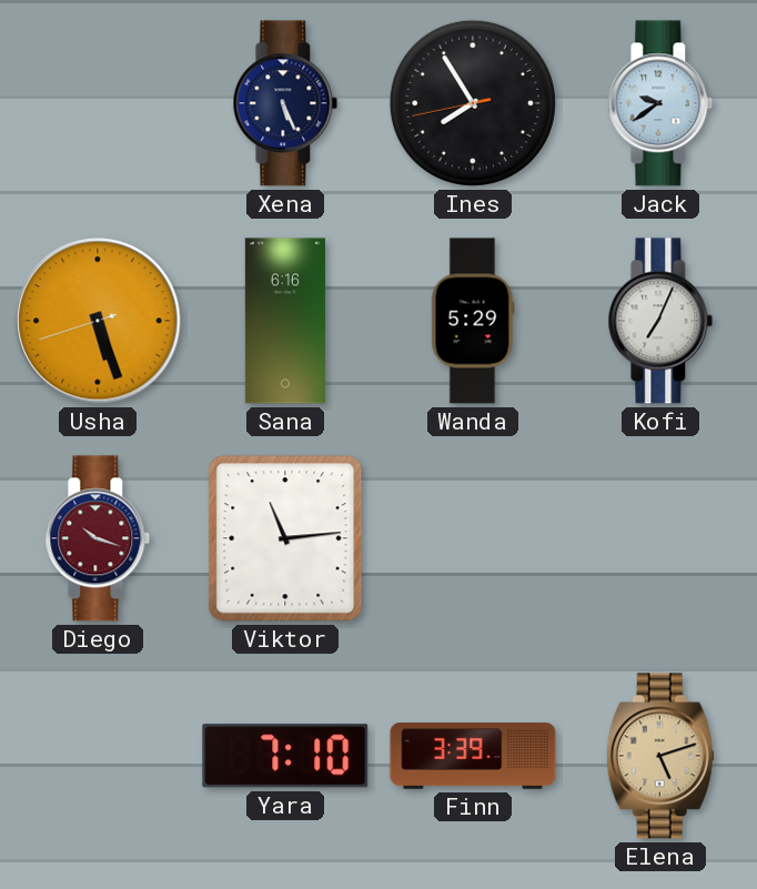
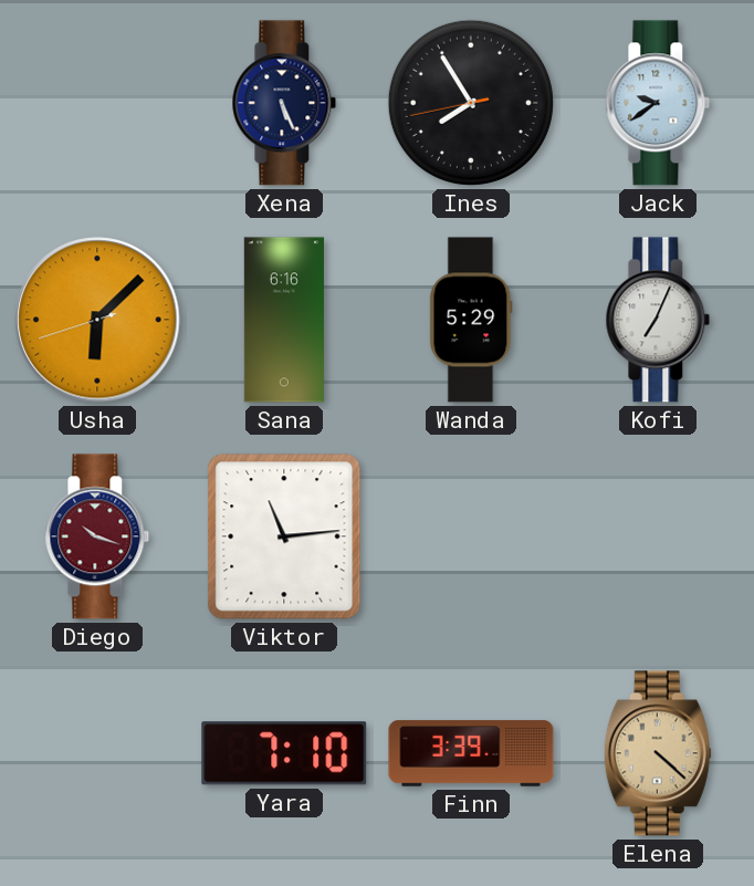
Usha: 5:26 -> 6:07
Elena: 5:12 -> 4:22
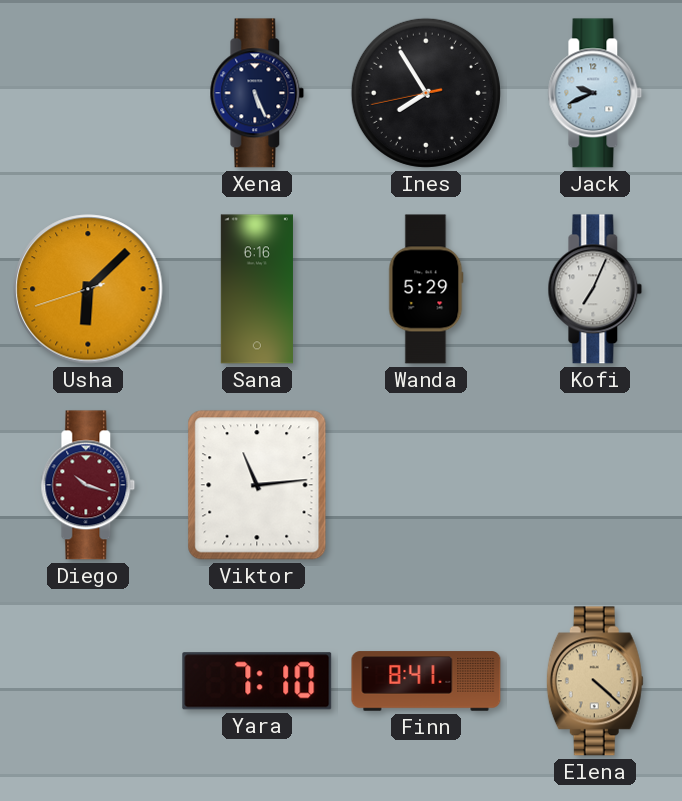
Jack: 9:39 -> 9:41
Finn: 3:39 -> 8:41
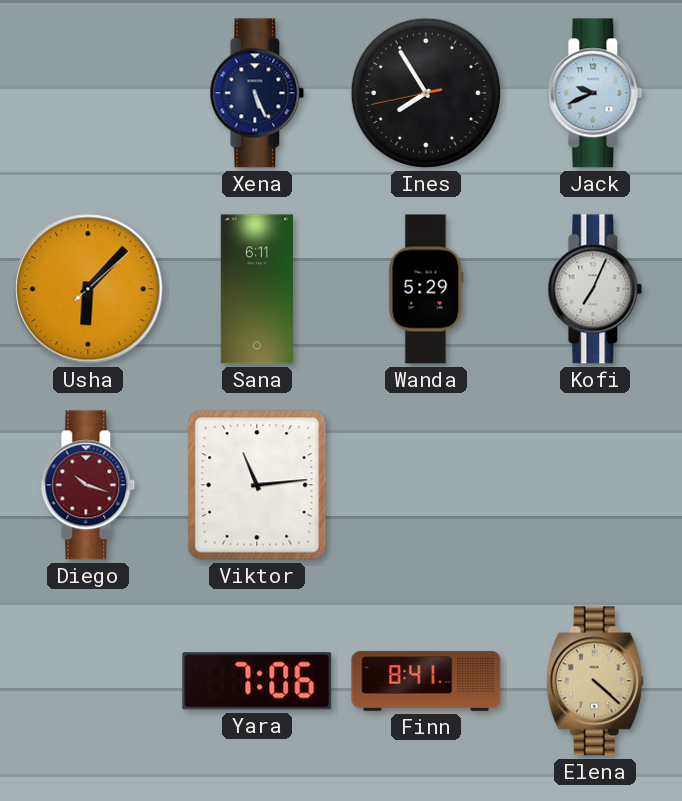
Usha: 6:07:42 -> 6:07:08
Sana: 6:16 -> 6:11
Yara: 7:10 -> 7:06
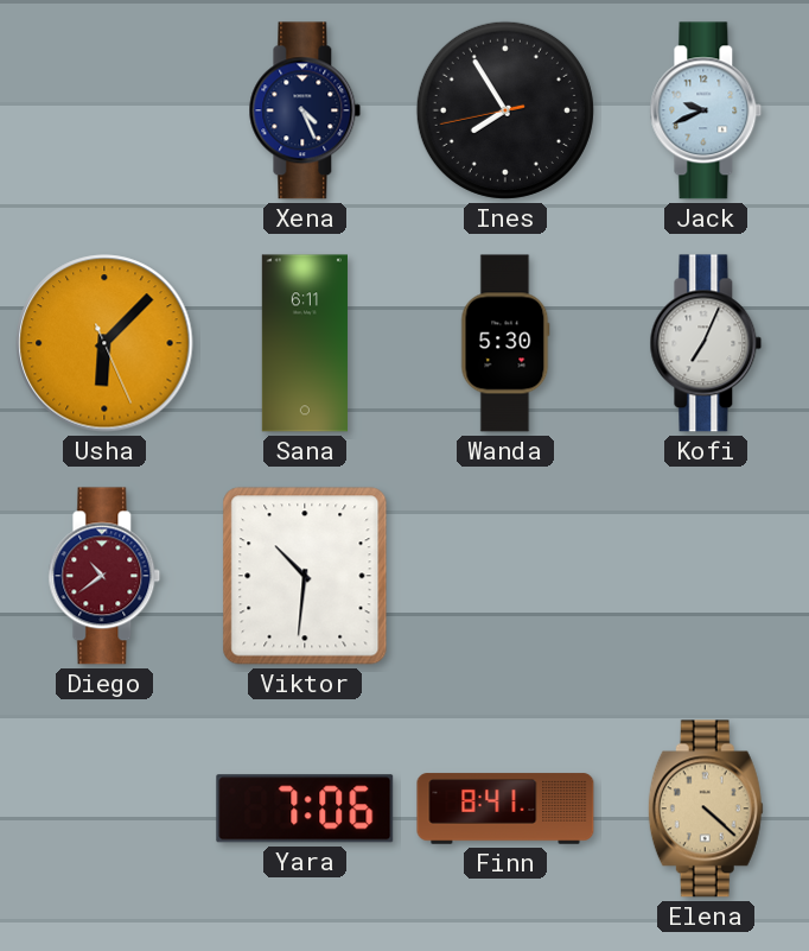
Xena: 5:26 -> 4:26
Usha: 6:07:08 -> 6:07:26
Wanda: 5:29 -> 5:30
Diego: 10:18 -> 10:39
Viktor: 11:14 -> 10:31
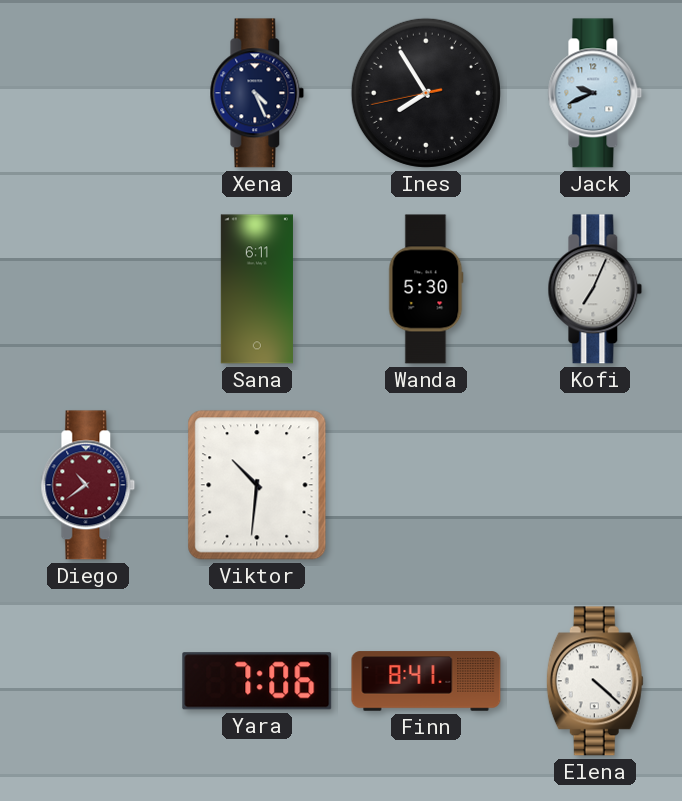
Usha: 6:07 -> none
Elena dial: champagne -> white
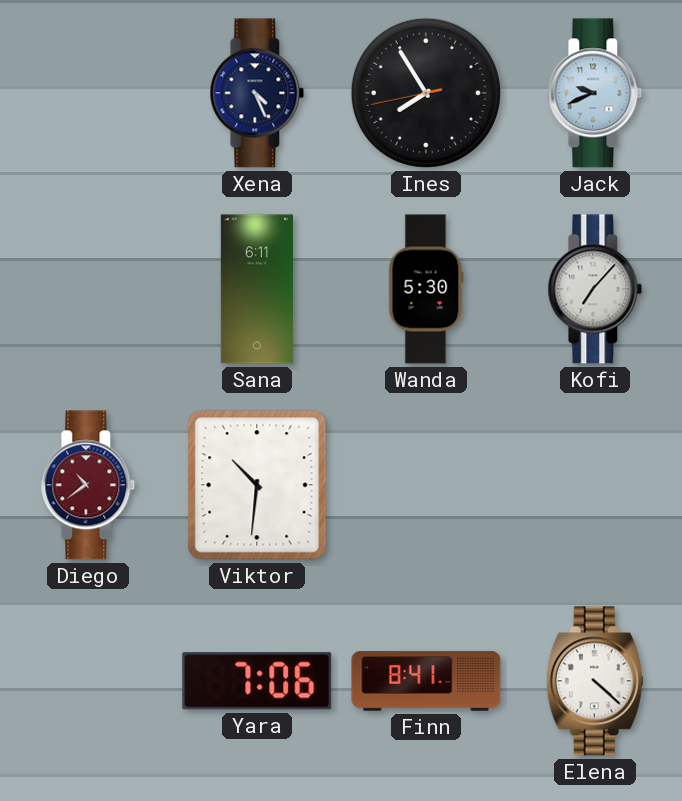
Kofi: 7:04 -> 7:07
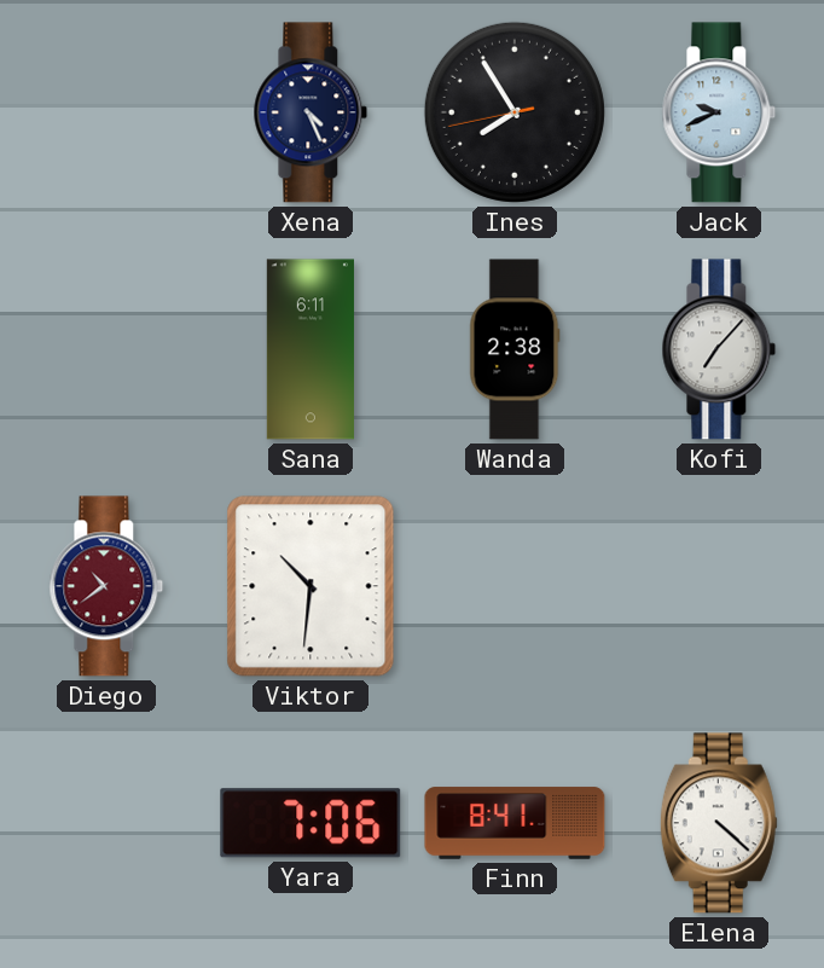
Wanda: 5:30 -> 2:38
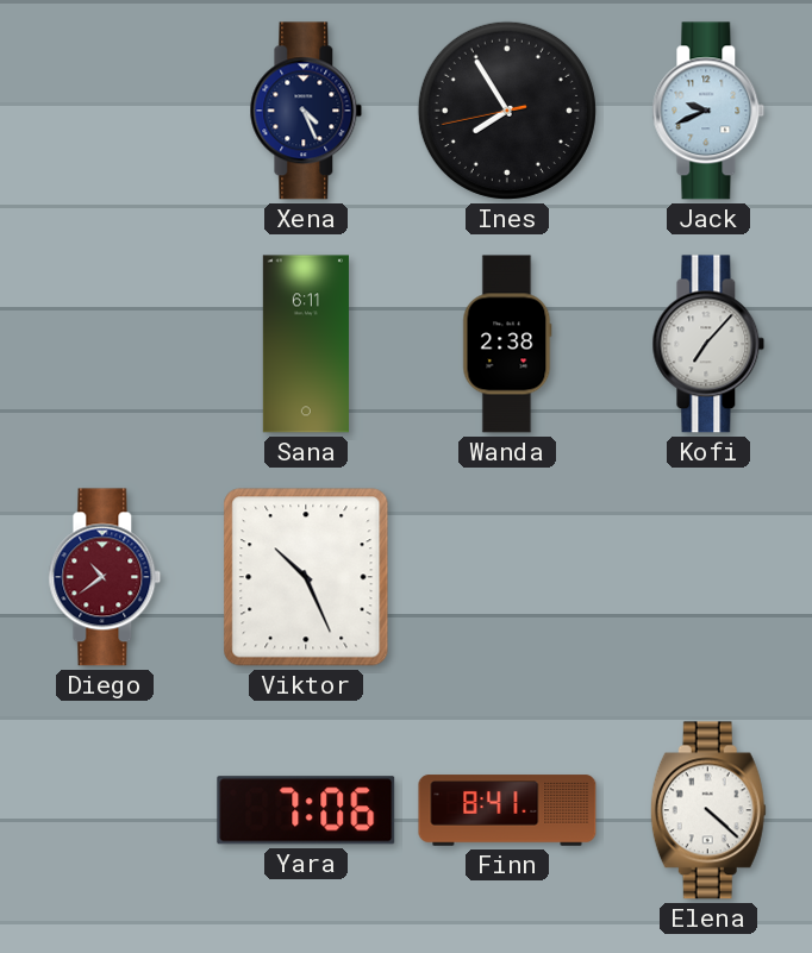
Viktor: 10:31 -> 10:26
